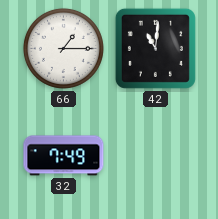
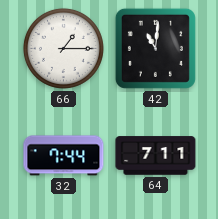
32: 7:49 -> 7:44
64: none -> 7:11
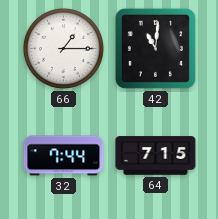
64: 7:11 -> 7:15
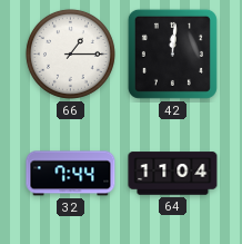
42: 11:01 -> 12:01
64: 7:15 -> 11:04
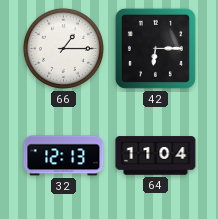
42: 12:01 -> 6:15
32: 7:44 -> 12:13
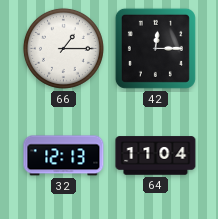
42: 6:15 -> 12:15
